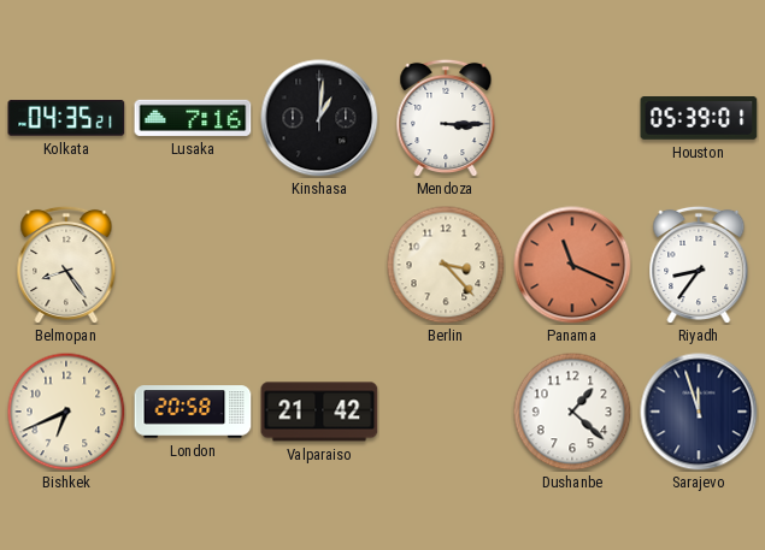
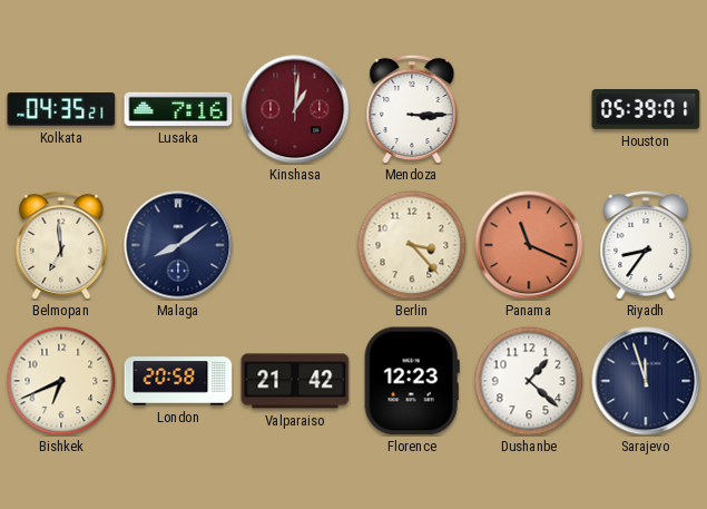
Kinshasa dial: black -> burgundy
Belmopan: 8:24 -> 6:59
Malaga: none -> 8:09
Florence: none -> 12:23
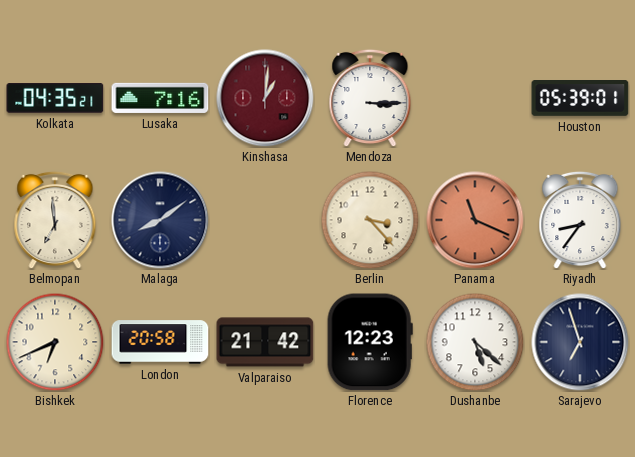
Dushanbe: 1:22 -> 5:22
Sarajevo: 11:57 -> 6:57
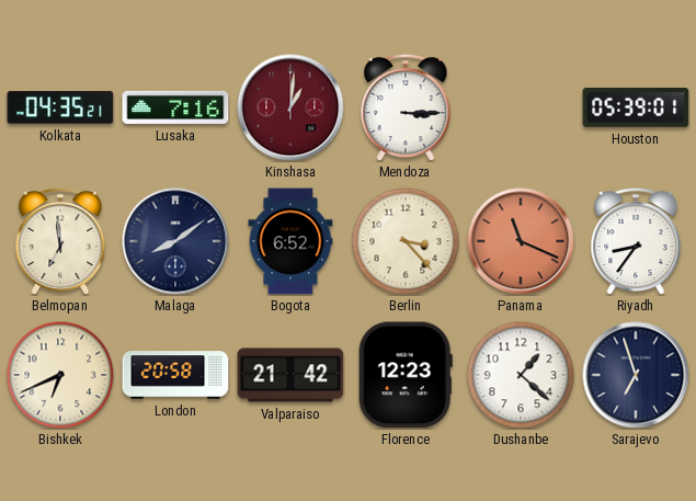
Bogota: none -> 6:52
Dushanbe: 5:22 -> 1:22
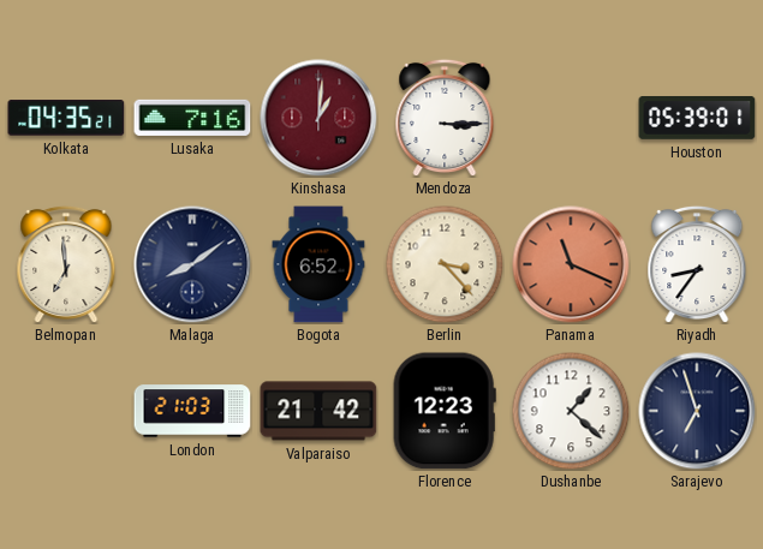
Bishkek: 6:41 -> none
London: 20:58 -> 21:03
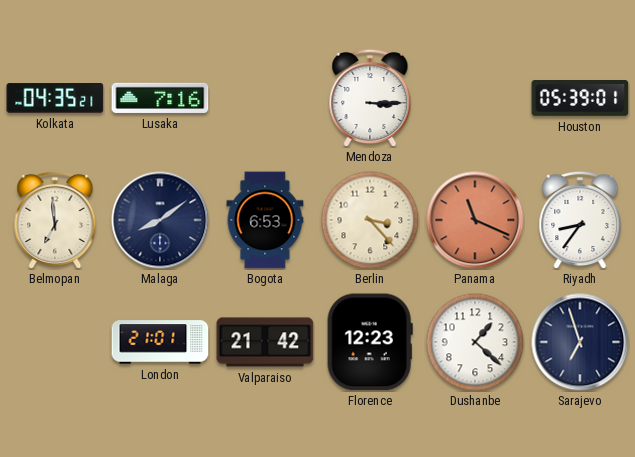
Kinshasa: 1:01 -> none
Bogota: 6:52 -> 6:53
London: 21:03 -> 21:01
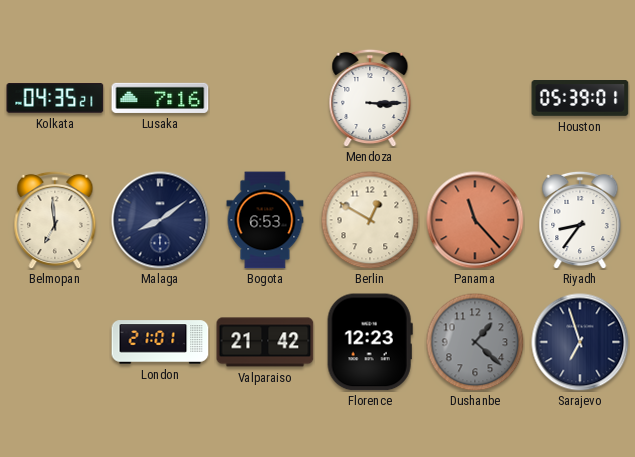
Berlin: 3:23 -> 12:50
Panama: 11:19 -> 11:23
Dushanbe dial: white -> grey
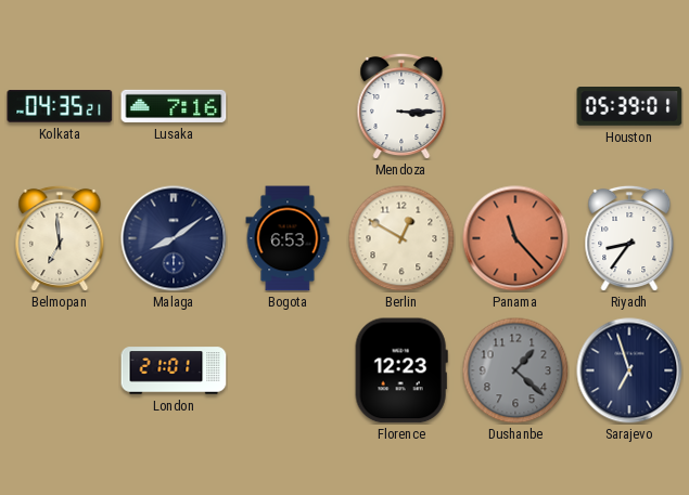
Valparaiso: 21:42 -> none
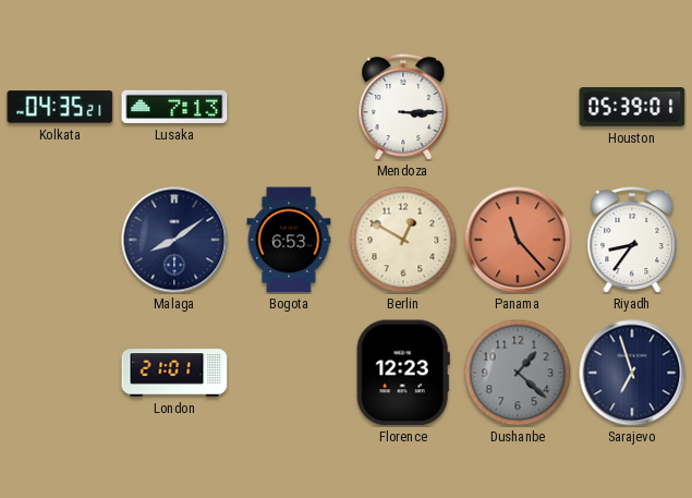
Lusaka: 7:16 -> 7:13
Belmopan: 6:59 -> none
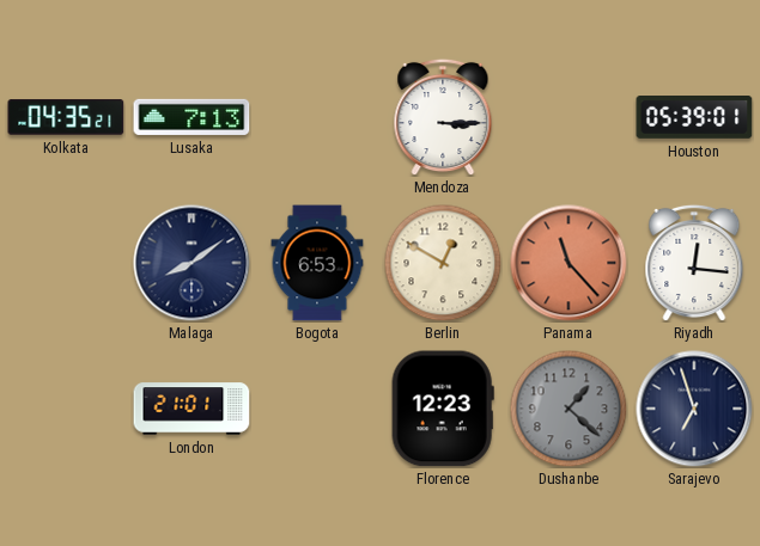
Riyadh: 8:36 -> 12:16
